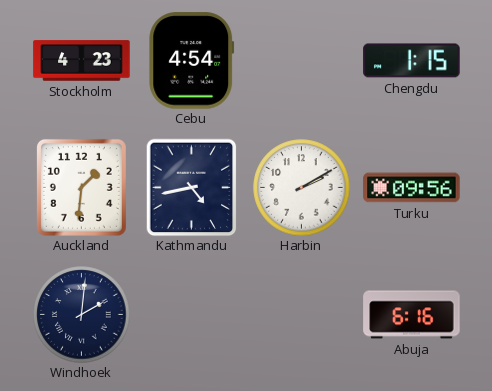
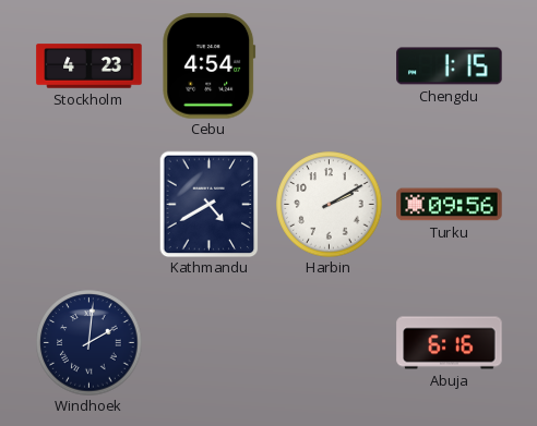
Auckland: 1:31 -> none
Kathmandu: 4:43 -> 4:40
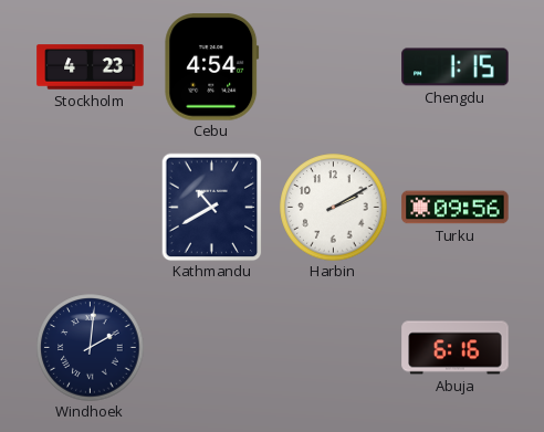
Kathmandu: 4:40 -> 10:40
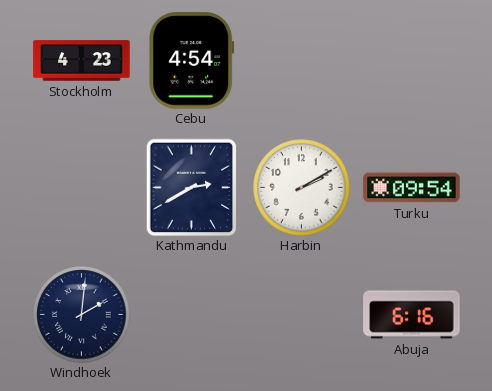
Chengdu: 1:15 -> none
Kathmandu: 10:40 -> 2:40
Turku: 09:56 -> 09:54
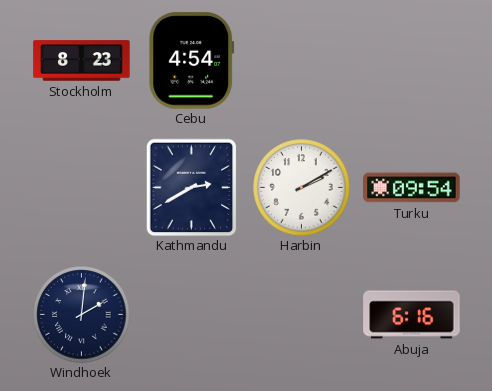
Stockholm: 4:23 -> 8:23
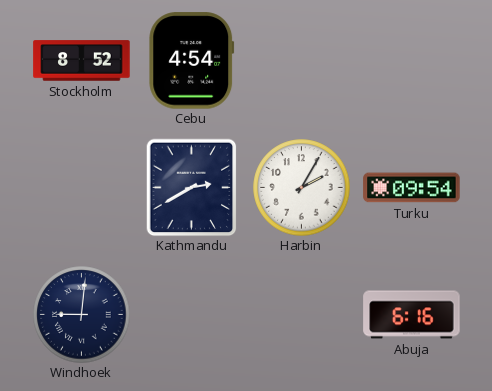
Stockholm: 8:23 -> 8:52
Harbin: 2:10 -> 2:05
Windhoek: 2:01 -> 9:01
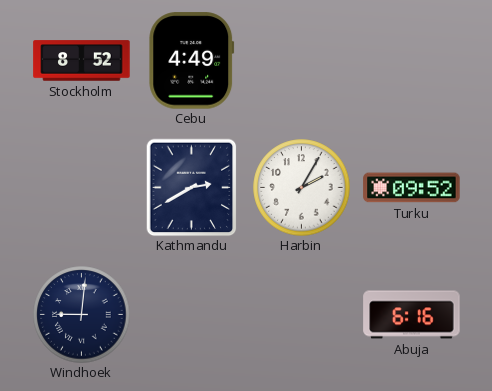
Cebu: 4:54 -> 4:49
Turku: 09:54 -> 09:52
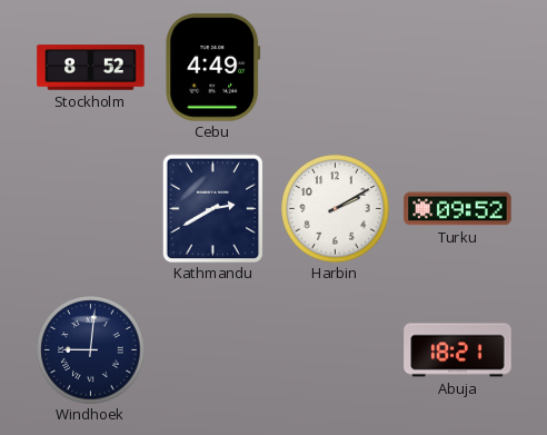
Harbin: 2:05 -> 2:10
Abuja: 6:16 -> 18:21
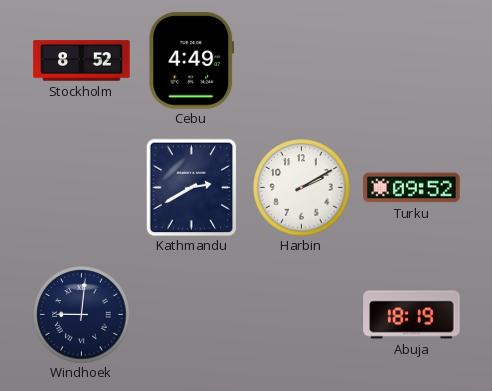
Abuja: 18:21 -> 18:19
